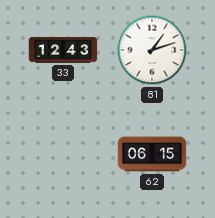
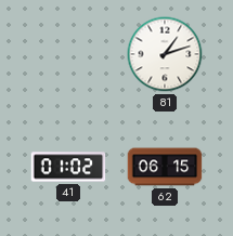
33: 12:43 -> none
41: none -> 01:02
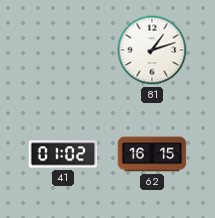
62: 06:15 -> 16:15
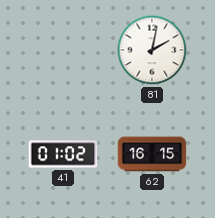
81: 1:12 -> 2:02
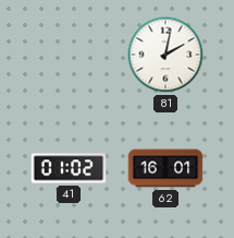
62: 16:15 -> 16:01
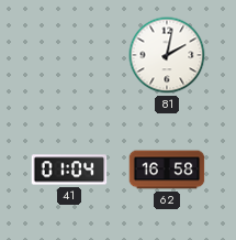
41: 01:02 -> 01:04
62: 16:01 -> 16:58
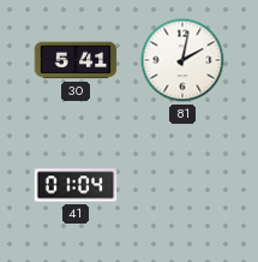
30: none -> 5:41
62: 16:58 -> none
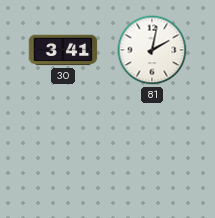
30: 5:41 -> 3:41
41: 01:04 -> none
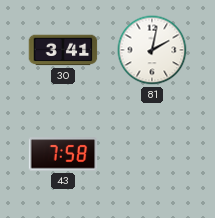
43: none -> 7:58
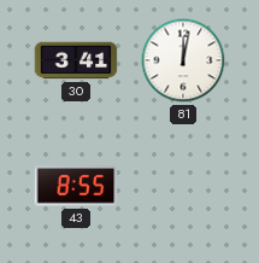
81: 2:02 -> 12:02
43: 7:58 -> 8:55
